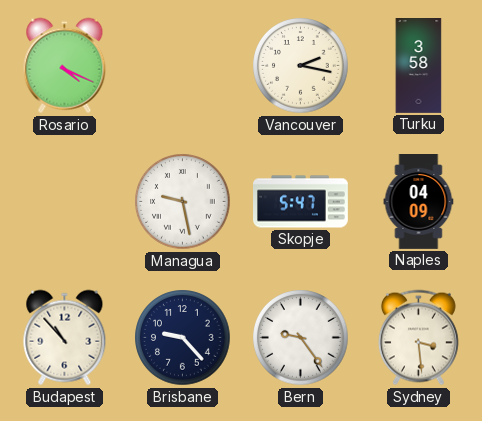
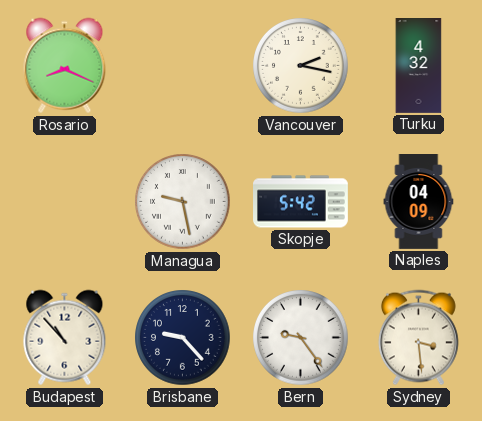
Rosario: 4:19 -> 8:19
Turku: 3:58 -> 4:32
Skopje: 5:47 -> 5:42
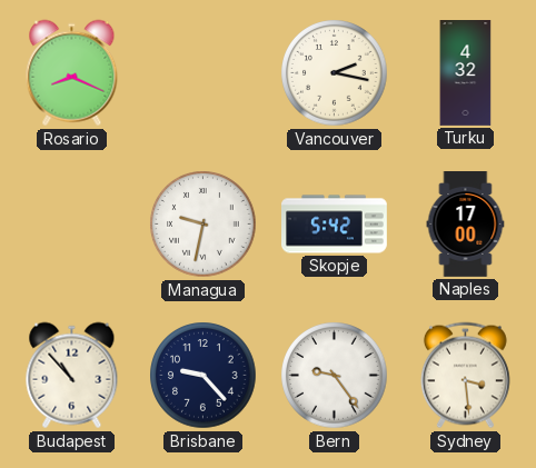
Managua: 9:28 -> 9:32
Naples: 04:09 -> 17:00
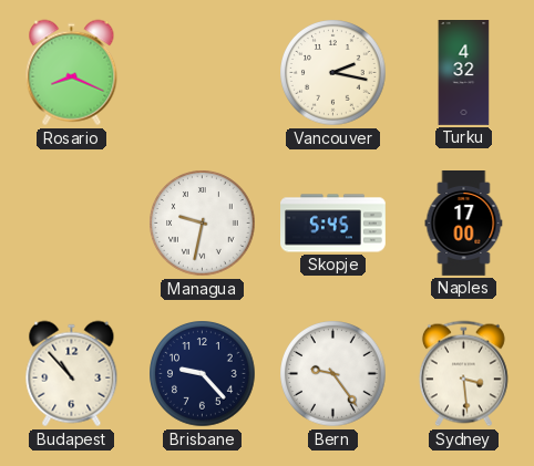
Skopje: 5:42 -> 5:45
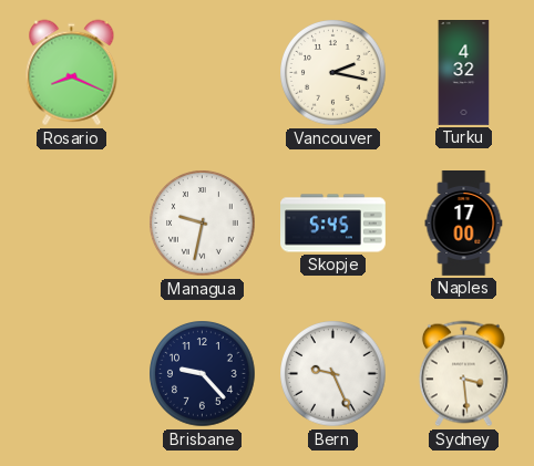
Budapest: 10:53 -> none
Bern: 9:24 -> 9:26
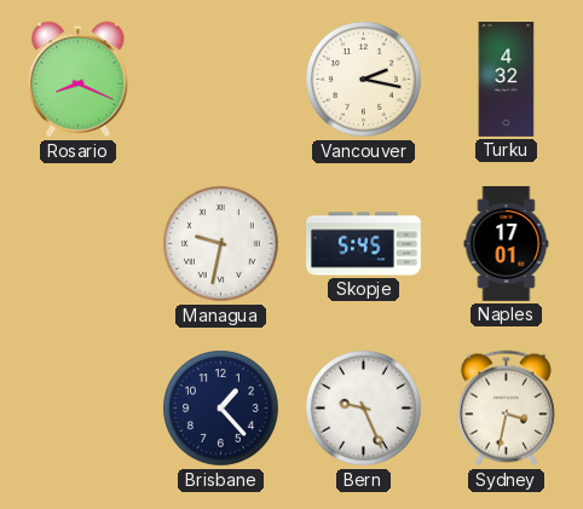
Naples: 17:00 -> 17:01
Brisbane: 9:23 -> 1:23
Sydney: 3:29 -> 3:32
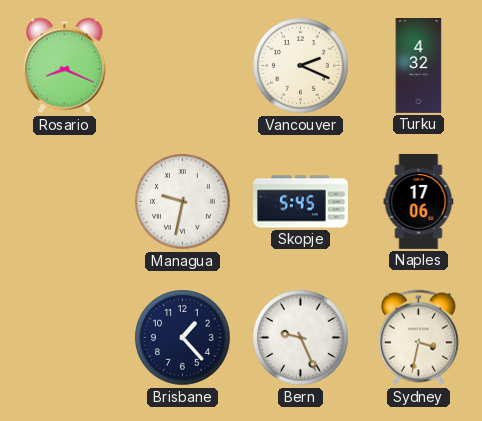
Vancouver: 2:17 -> 2:19
Naples: 17:01 -> 17:06
